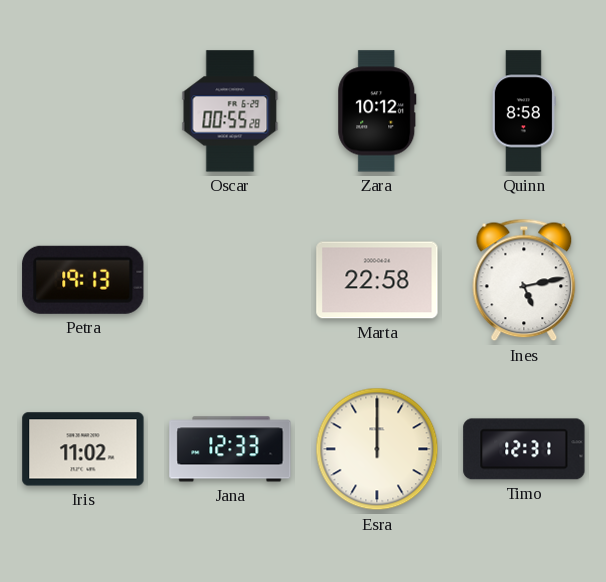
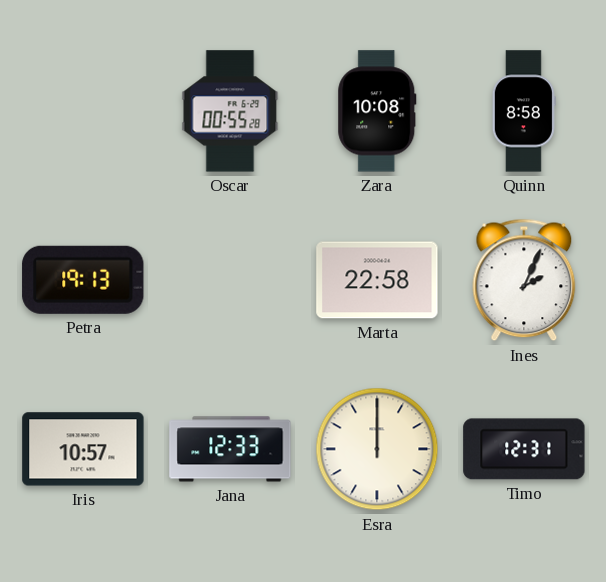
Zara: 10:12 -> 10:08
Ines: 5:13 -> 2:04
Iris: 11:02 -> 10:57
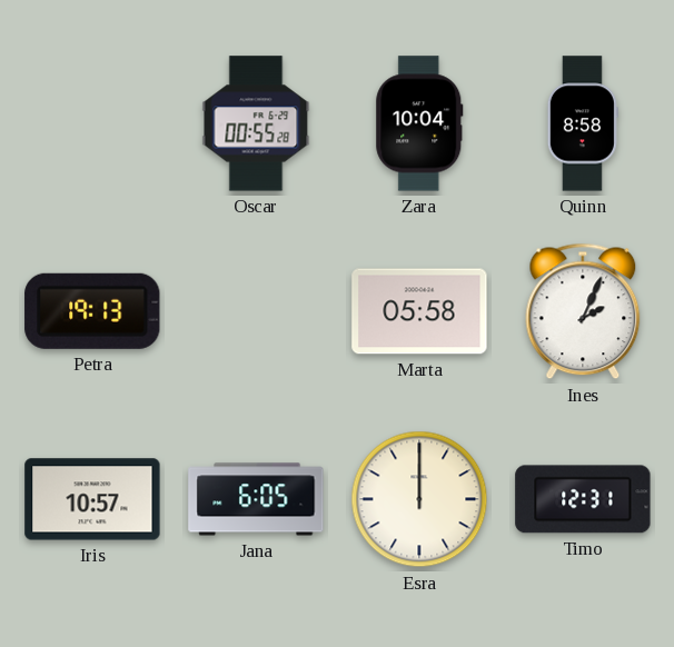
Zara: 10:08 -> 10:04
Marta: 22:58 -> 05:58
Jana: 12:33 -> 6:05
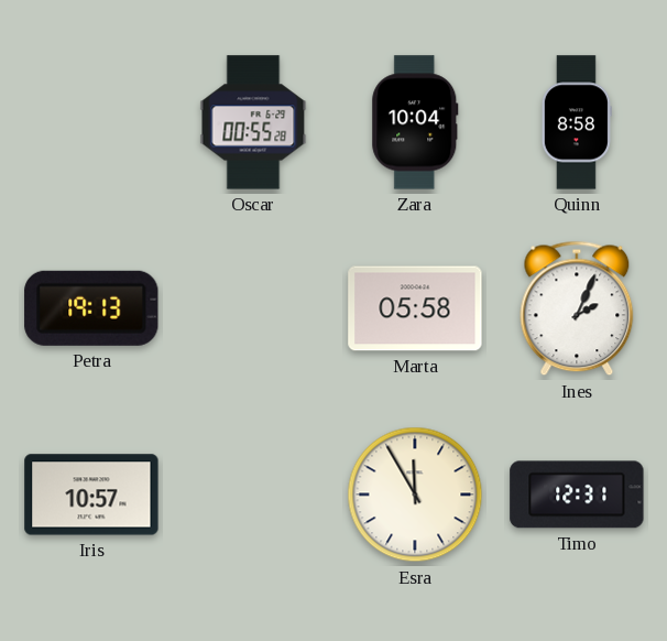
Jana: 6:05 -> none
Esra: 12:00 -> 11:55
